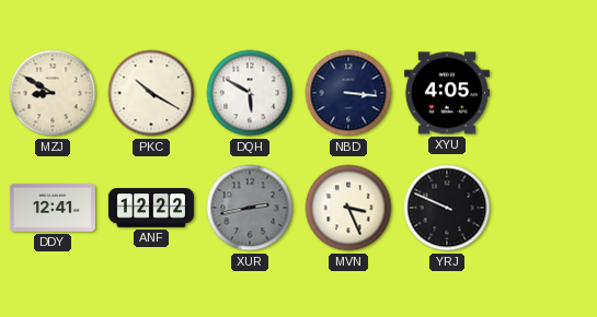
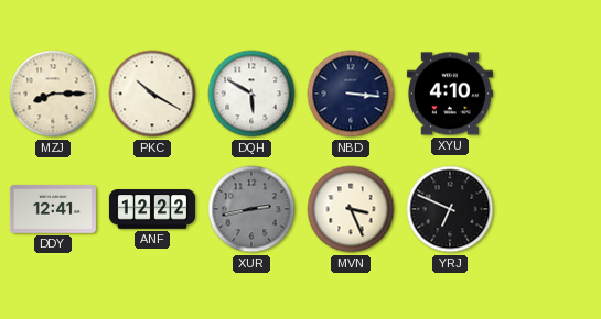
MZJ: 8:50 -> 8:15
XYU: 4:05 -> 4:10
YRJ: 9:49 -> 6:49
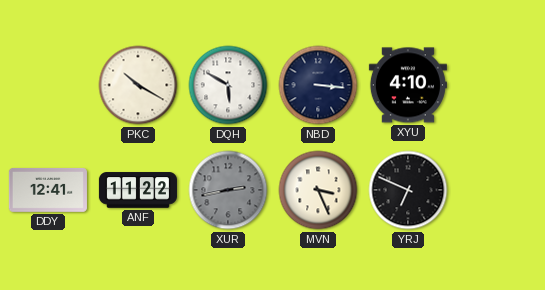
MZJ: 8:15 -> none
ANF: 12:22 -> 11:22
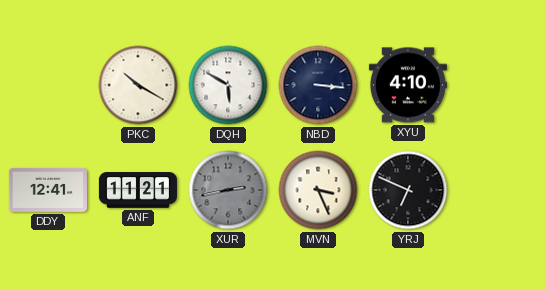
ANF: 11:22 -> 11:21
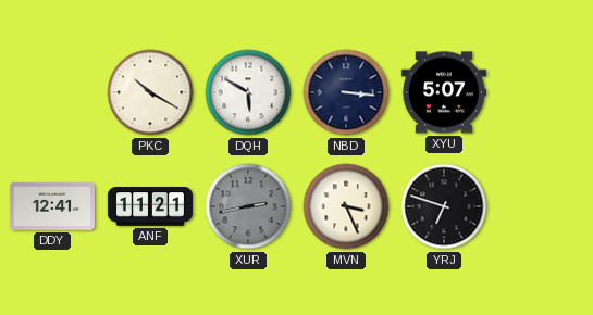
XYU: 4:10 -> 5:07
YRJ: 6:49 -> 6:48
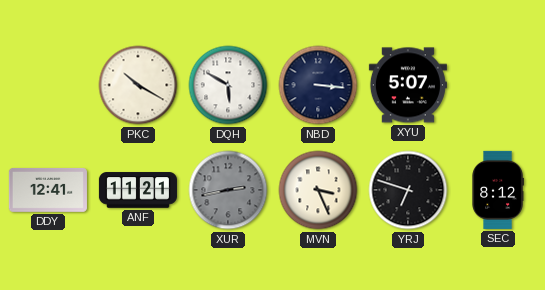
SEC: none -> 8:12
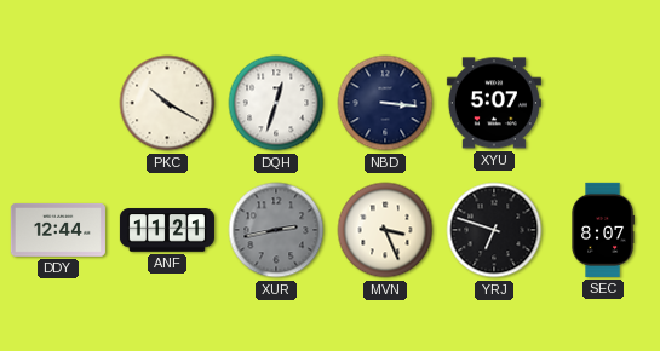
DQH: 5:50 -> 12:33
DDY: 12:41 -> 12:44
SEC: 8:12 -> 8:07
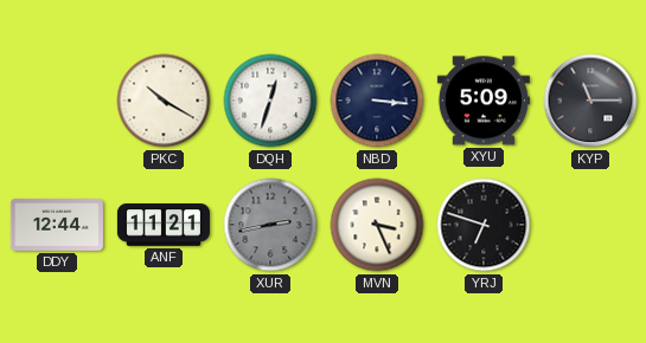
XYU: 5:07 -> 5:09
KYP: none -> 11:15
SEC: 8:07 -> none
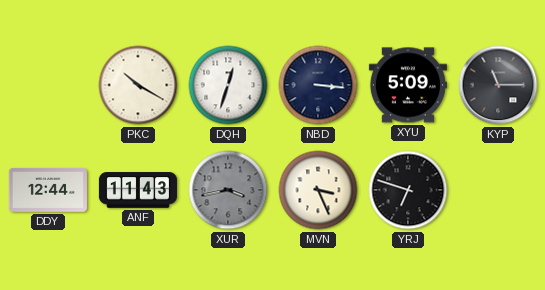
ANF: 11:21 -> 11:43
XUR: 2:43 -> 3:43
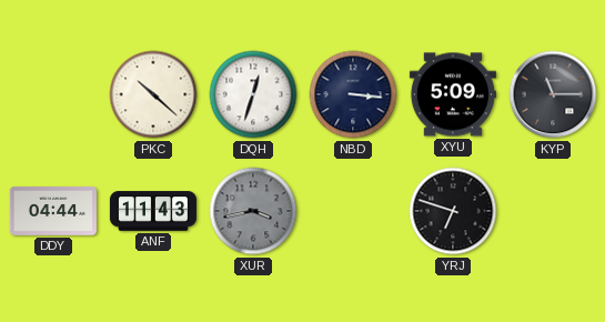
PKC: 10:20 -> 10:22
DDY: 12:44 -> 04:44
MVN: 3:26 -> none
